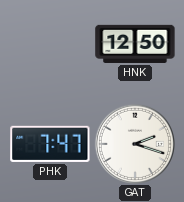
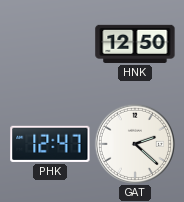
PHK: 7:47 -> 12:47
GAT: 2:18 -> 2:22
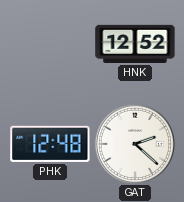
HNK: 12:50 -> 12:52
PHK: 12:47 -> 12:48
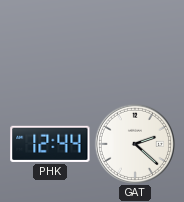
HNK: 12:52 -> none
PHK: 12:48 -> 12:44
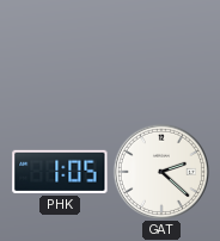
PHK: 12:44 -> 1:05
